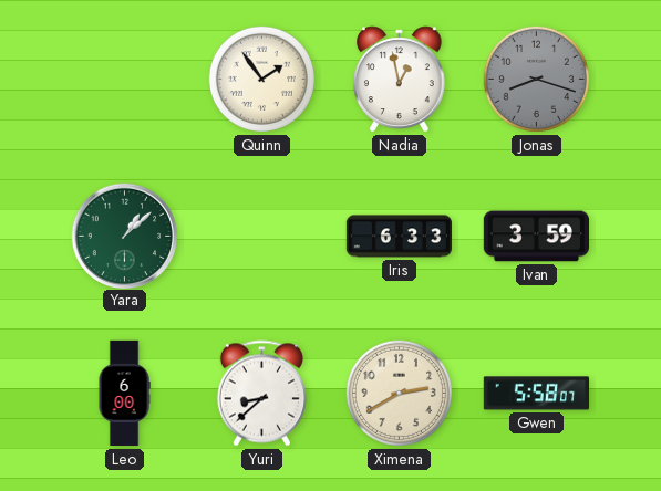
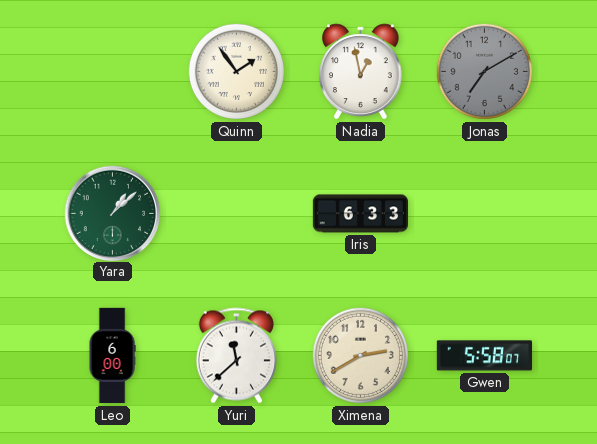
Jonas: 8:18 -> 7:10
Ivan: 3:59 -> none
Yuri: 8:38 -> 11:38
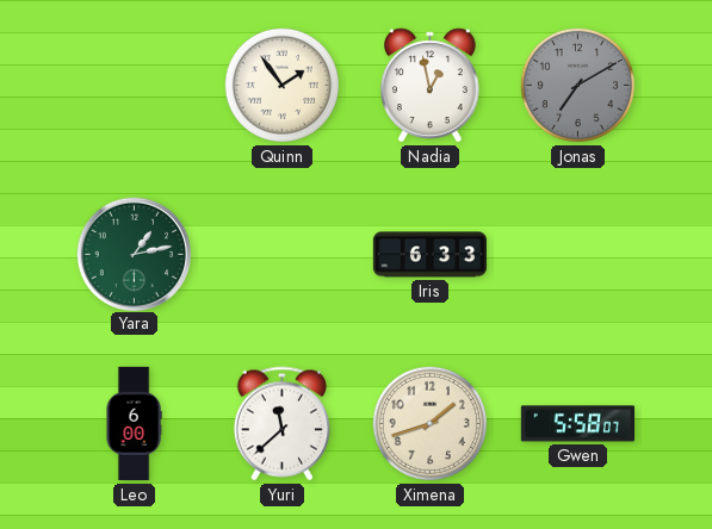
Yara: 1:08 -> 1:13
Ximena: 2:40 -> 1:42
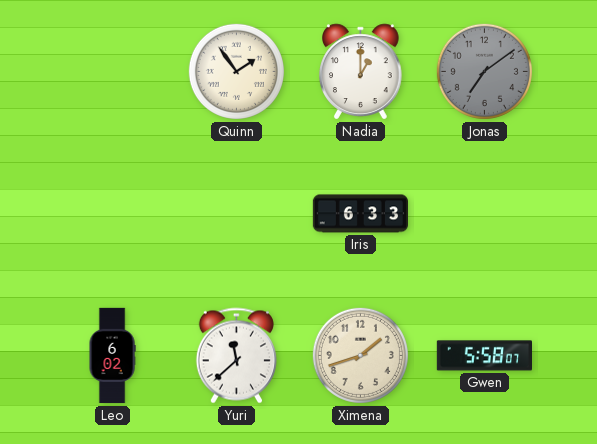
Nadia: 12:58 -> 1:00
Jonas: 7:10 -> 7:09
Yara: 1:13 -> none
Leo: 6:00 -> 6:02
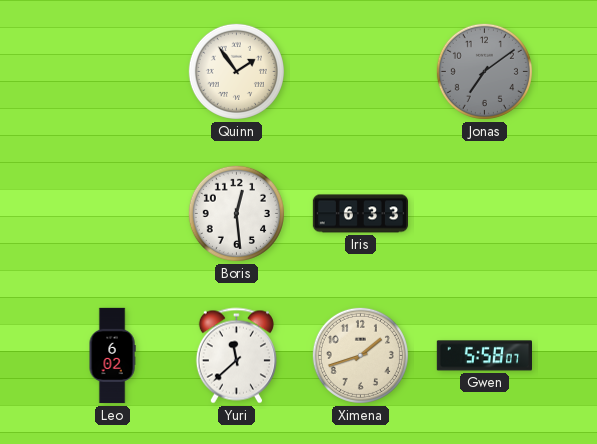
Nadia: 1:00 -> none
Boris: none -> 12:29
